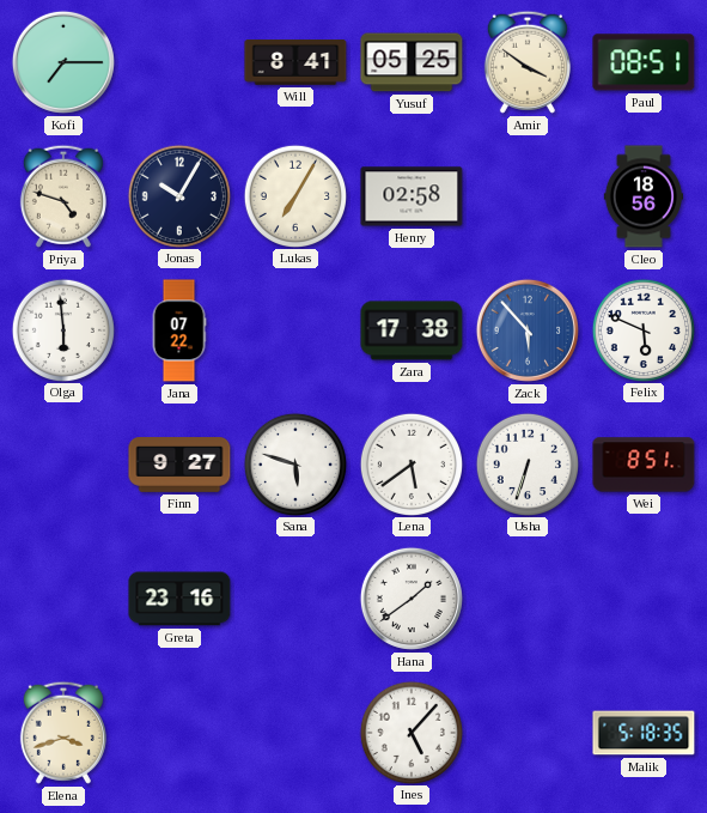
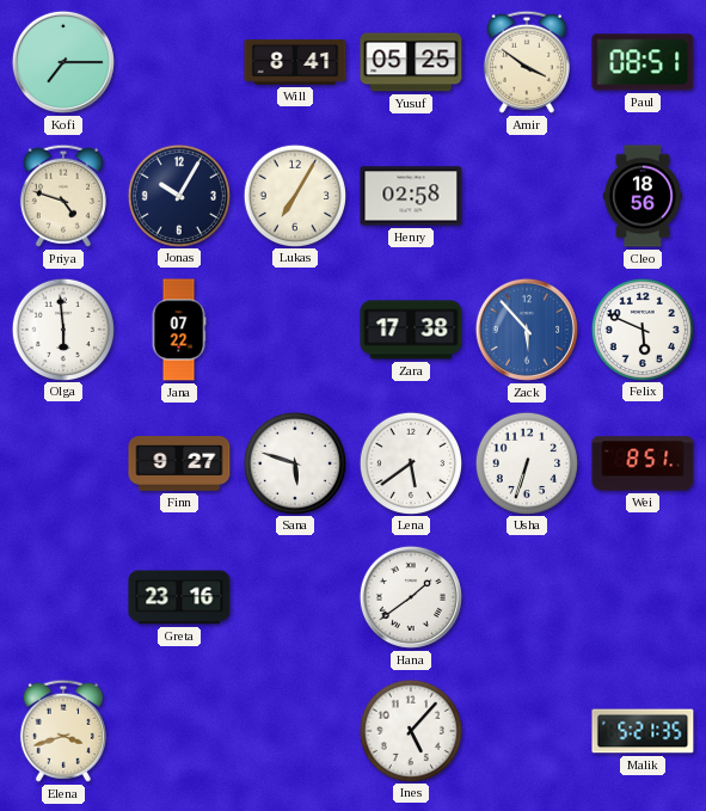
Malik: 5:18 -> 5:21
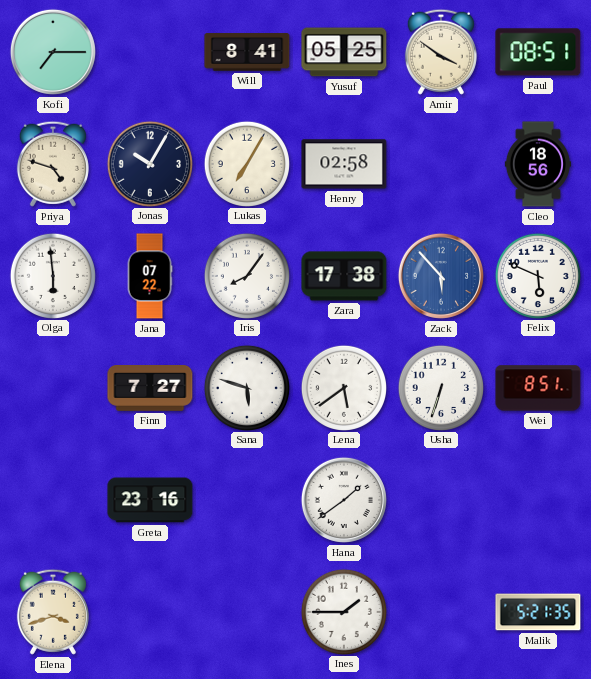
Iris: none -> 8:06
Finn: 9:27 -> 7:27
Ines: 5:07 -> 1:45
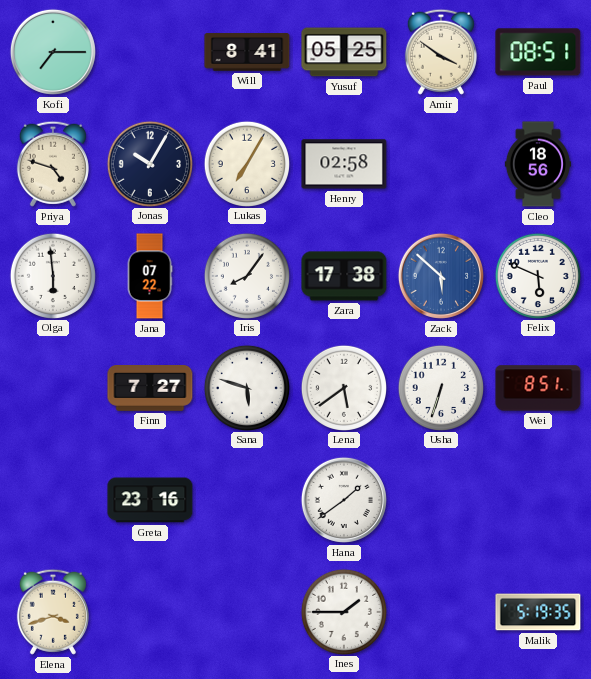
Zack: 5:53 -> 5:52
Malik: 5:21 -> 5:19
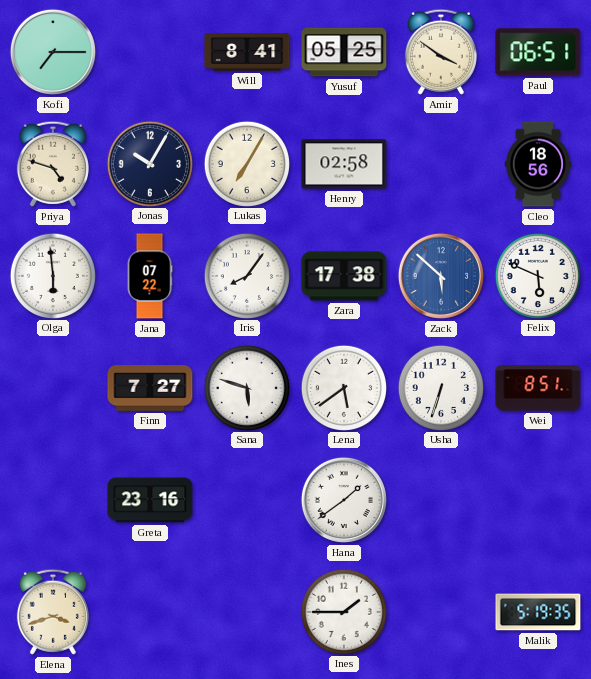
Paul: 08:51 -> 06:51
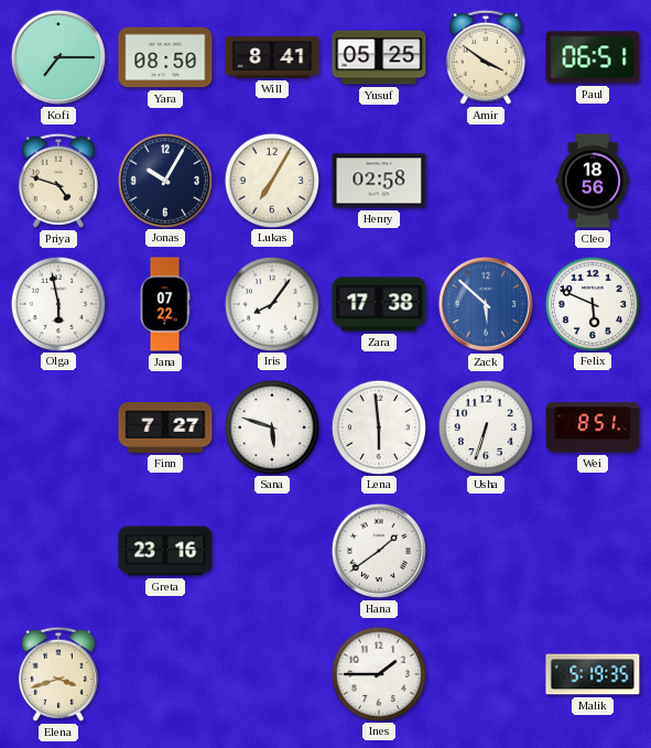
Yara: none -> 08:50
Olga: 5:59 -> 5:58
Lena: 5:39 -> 5:59
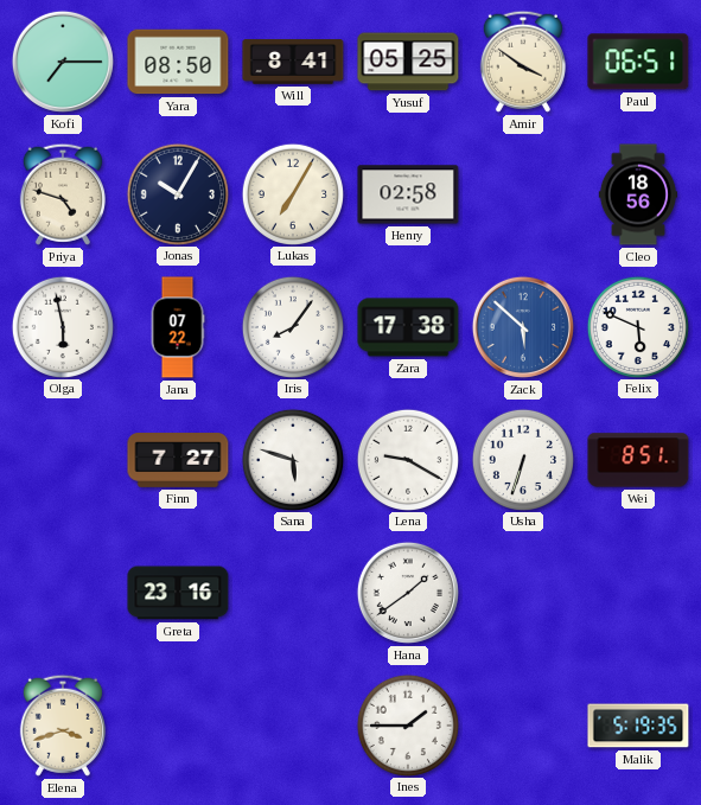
Lena: 5:59 -> 9:20
